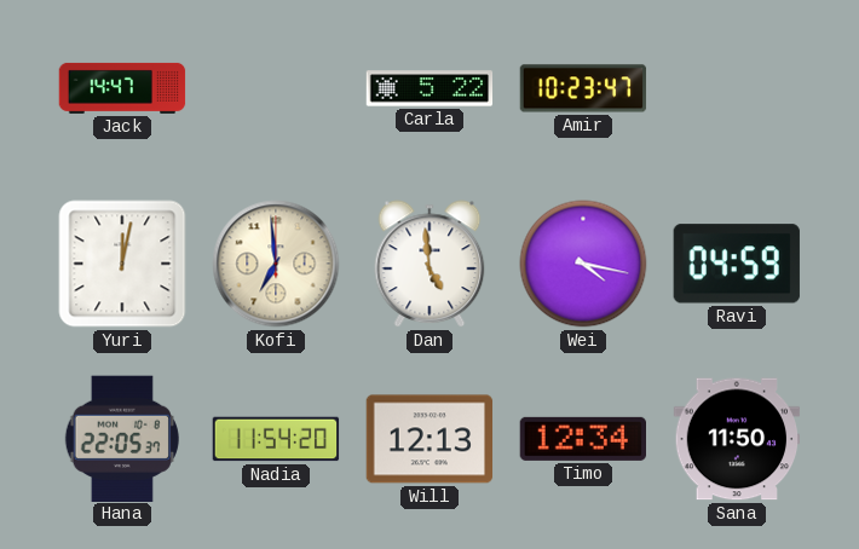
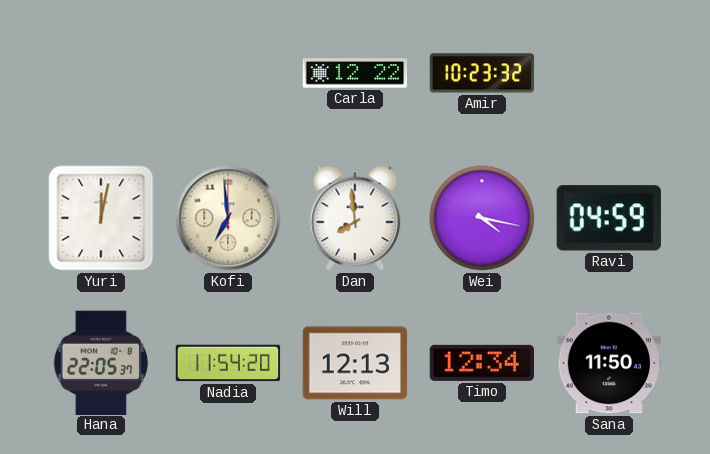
Jack: 14:47 -> none
Carla: 5:22 -> 12:22
Amir: 10:23:47 -> 10:23:32
Dan: 4:59 -> 7:59
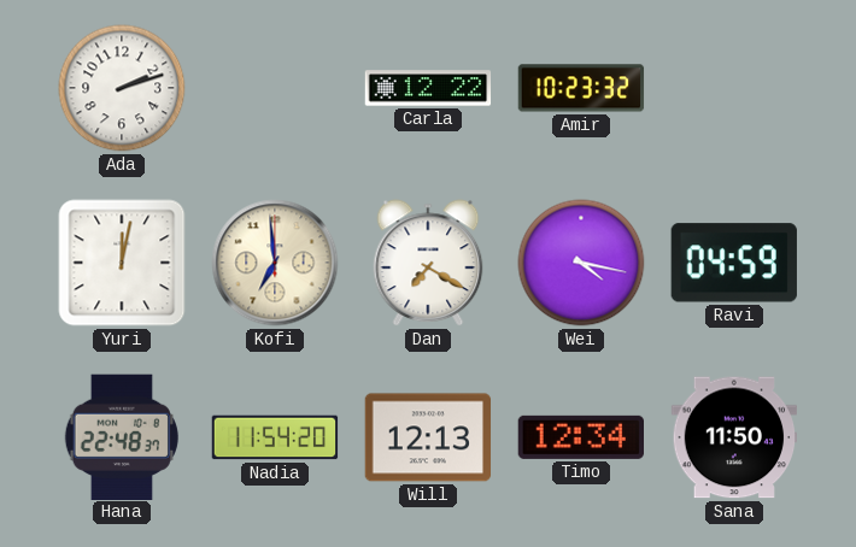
Ada: none -> 2:12
Dan: 7:59 -> 7:20
Hana: 22:05 -> 22:48
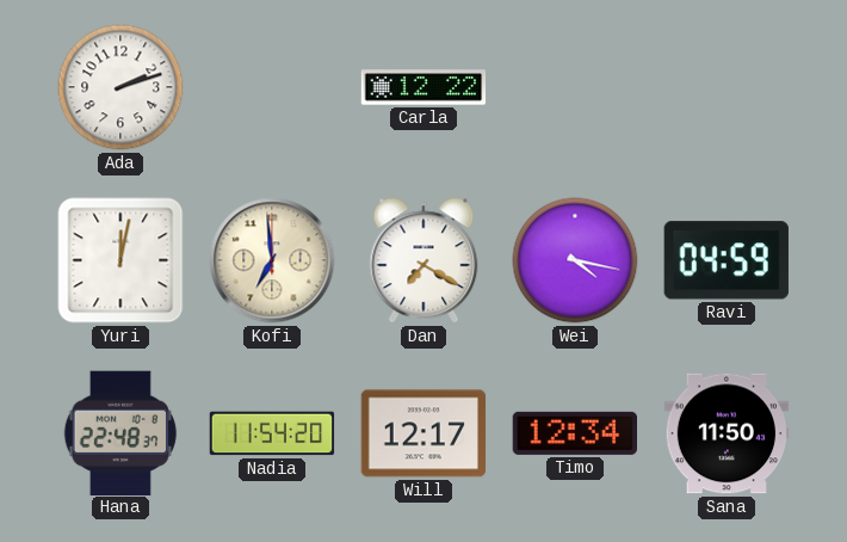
Amir: 10:23 -> none
Will: 12:13 -> 12:17
